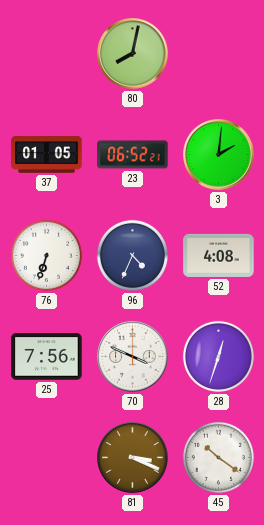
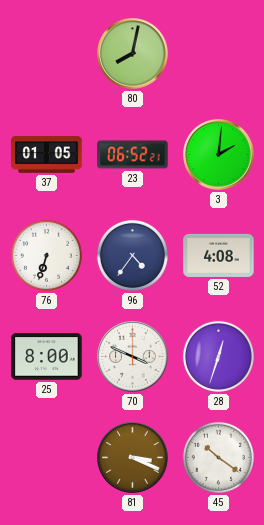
96: 4:34 -> 4:36
25: 7:56 -> 8:00
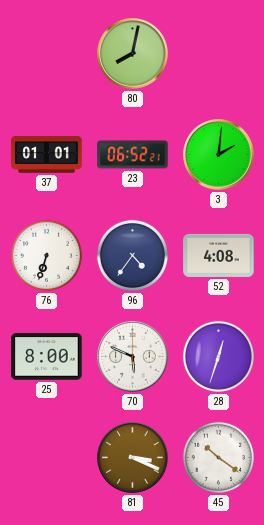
37: 01:05 -> 01:01
70: 3:49 -> 5:49
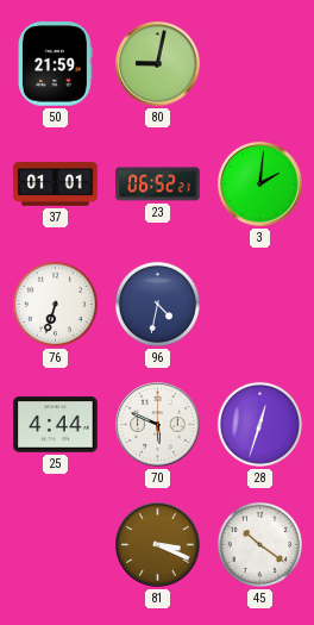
50: none -> 21:59
80: 8:02 -> 9:02
96: 4:36 -> 4:32
52: 4:08 -> none
25: 8:00 -> 4:44
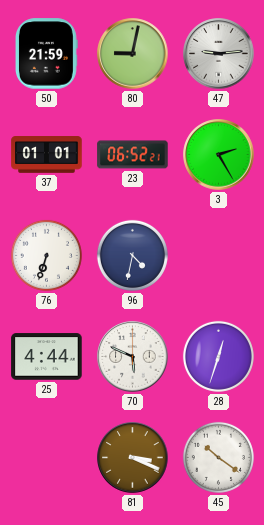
47: none -> 9:14
3: 2:01 -> 2:25
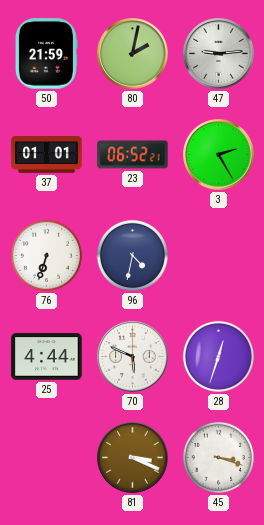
80: 9:02 -> 2:02
45: 10:21 -> 3:18
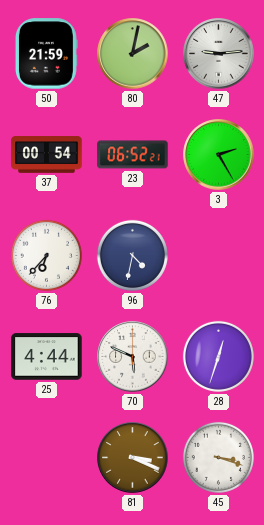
37: 01:01 -> 00:54
76: 6:33 -> 6:37
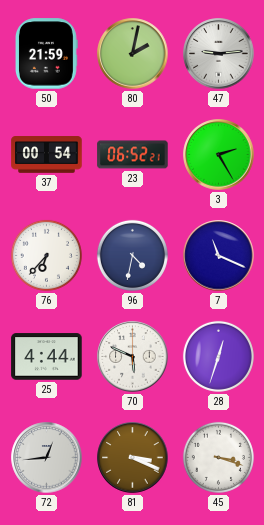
7: none -> 11:19
72: none -> 12:44
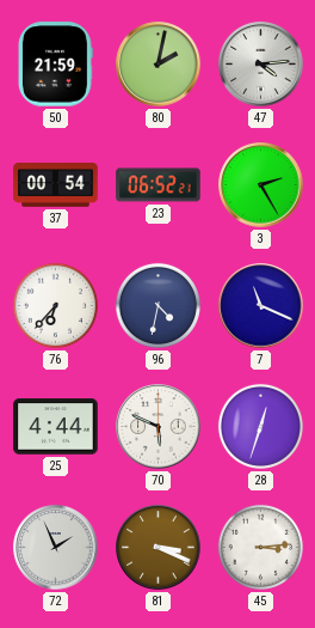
47: 9:14 -> 4:14
72: 12:44 -> 1:56
45: 3:18 -> 3:14
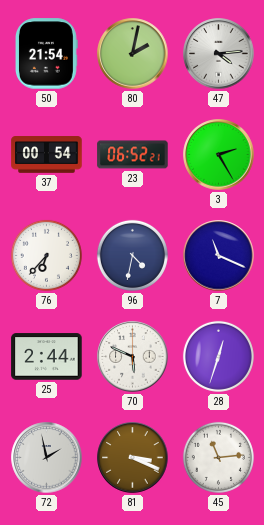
50: 21:59 -> 21:54
25: 4:44 -> 2:44
72: 1:56 -> 1:58
45: 3:14 -> 11:14
